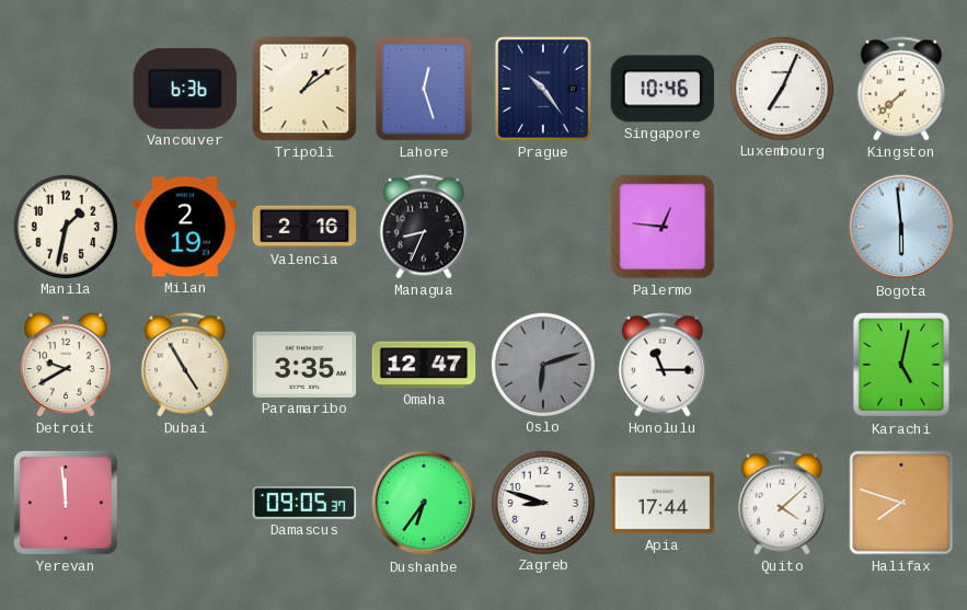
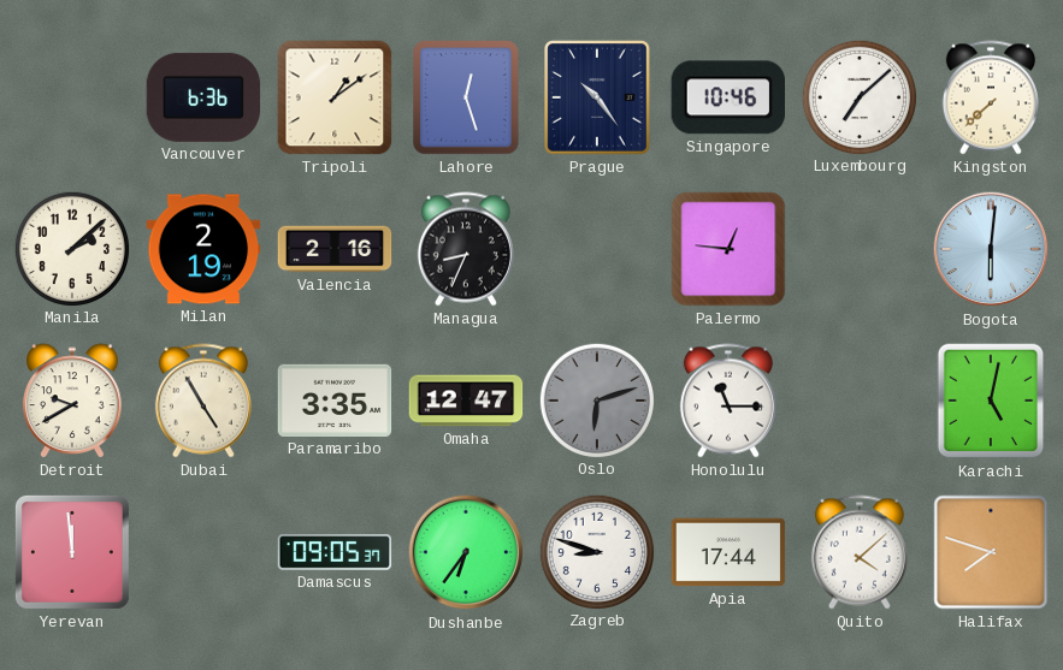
Luxembourg: 7:04 -> 7:08
Manila: 1:32 -> 2:08
Bogota: 5:59 -> 6:01
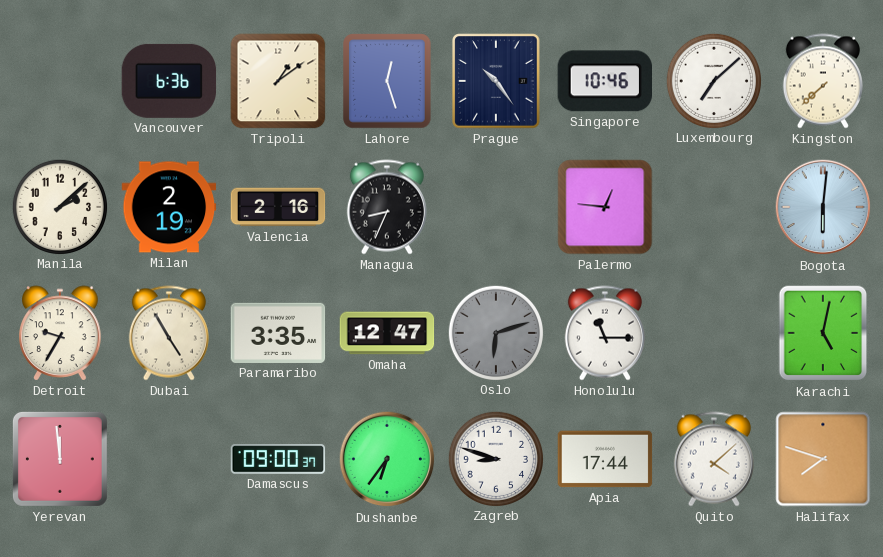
Detroit: 9:40 -> 9:35
Damascus: 09:05 -> 09:00
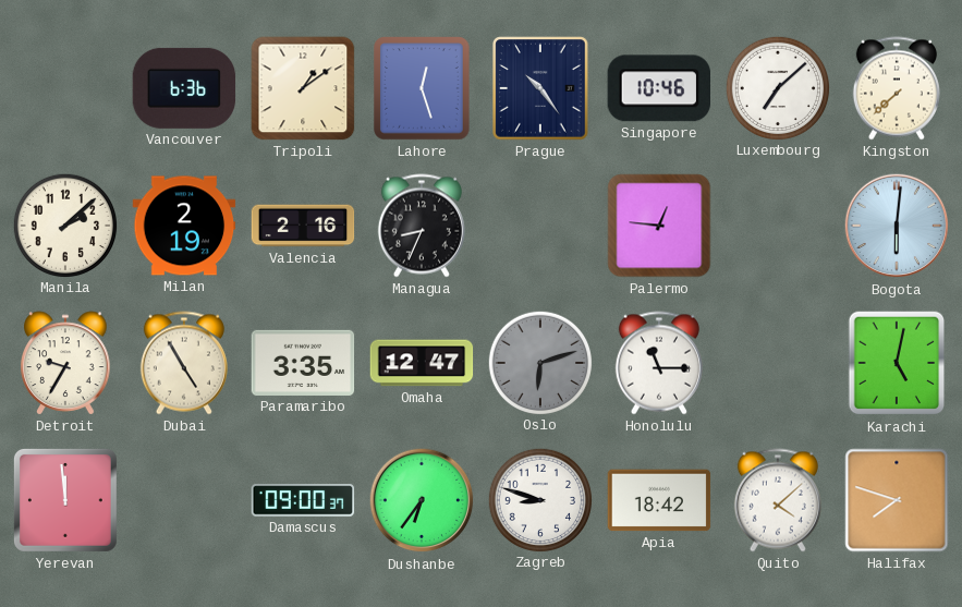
Apia: 17:44 -> 18:42
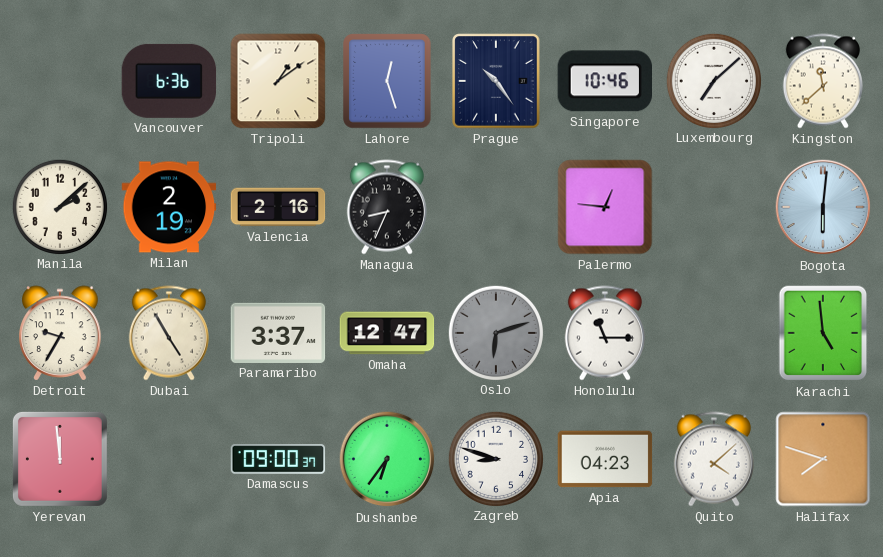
Kingston: 7:38 -> 11:38
Paramaribo: 3:35 -> 3:37
Karachi: 5:02 -> 4:59
Apia: 18:42 -> 04:23
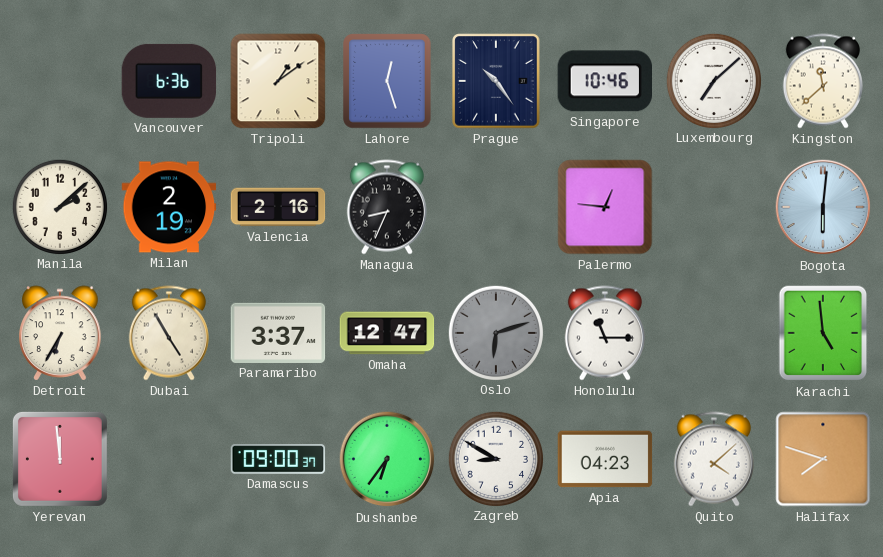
Detroit: 9:35 -> 6:35
Zagreb: 8:48 -> 8:50
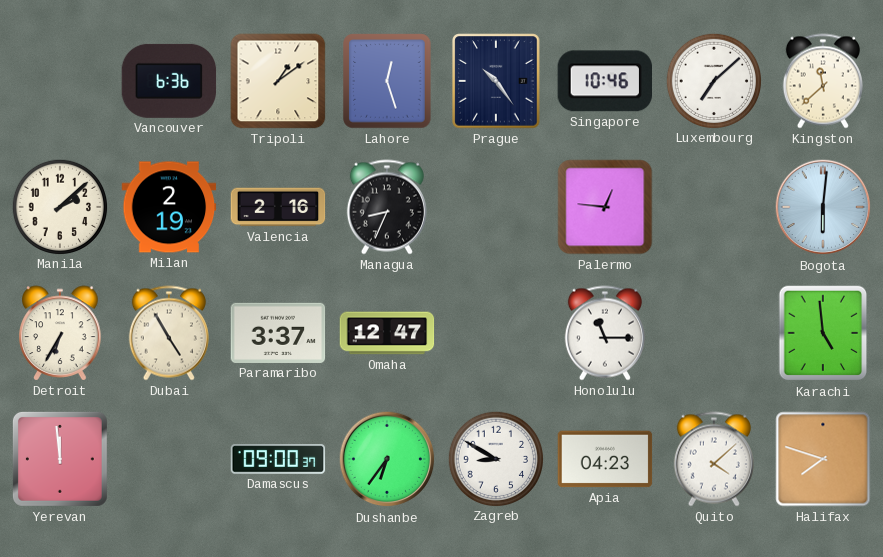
Oslo: 6:12 -> none
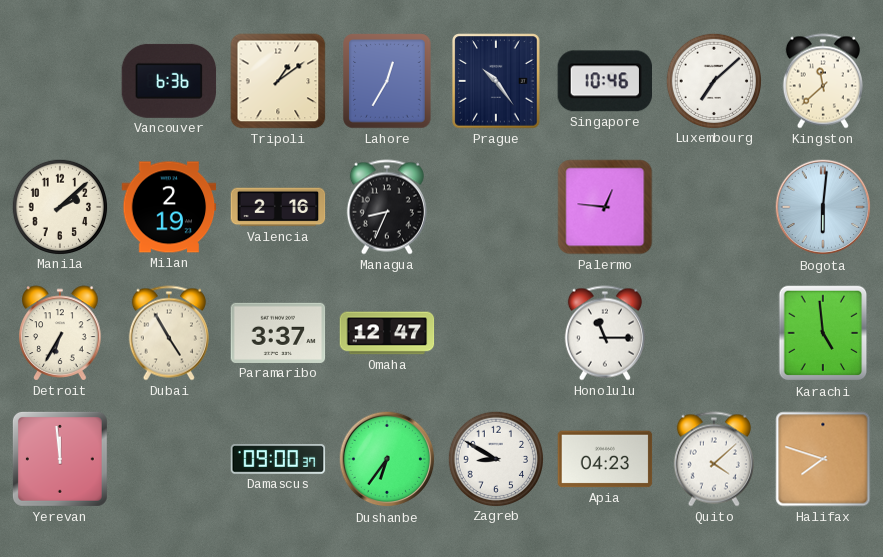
Lahore: 12:27 -> 12:35
